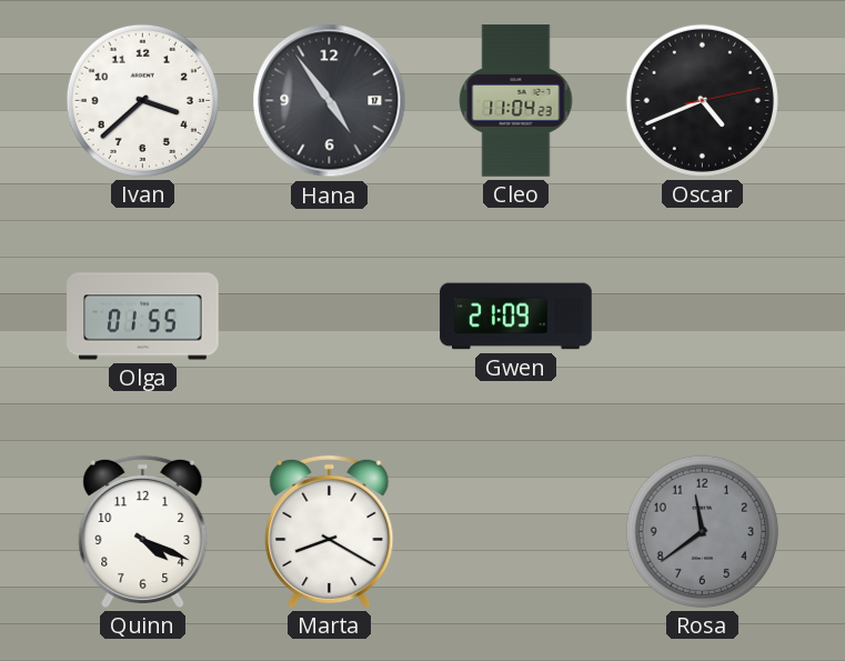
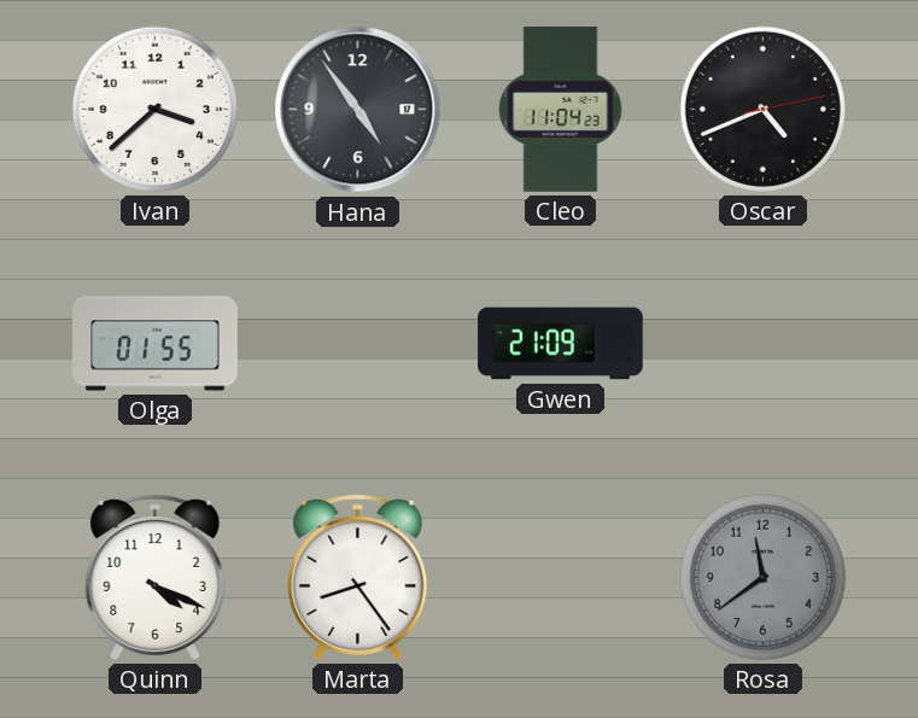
Marta: 8:20 -> 8:24
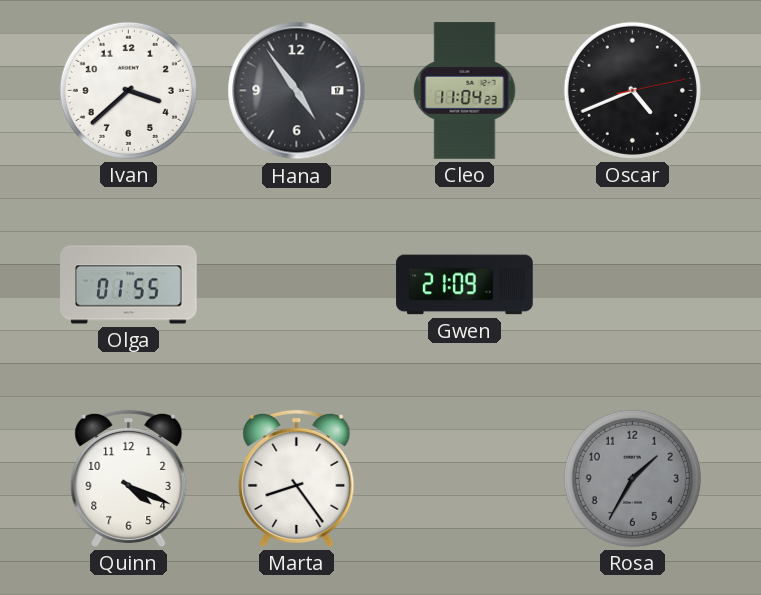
Rosa: 11:39 -> 1:35
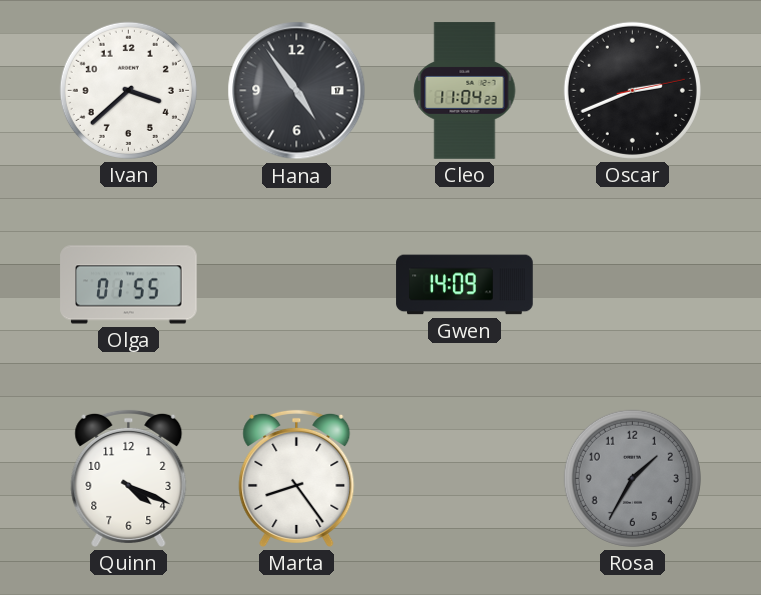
Oscar: 4:41 -> 2:41
Gwen: 21:09 -> 14:09
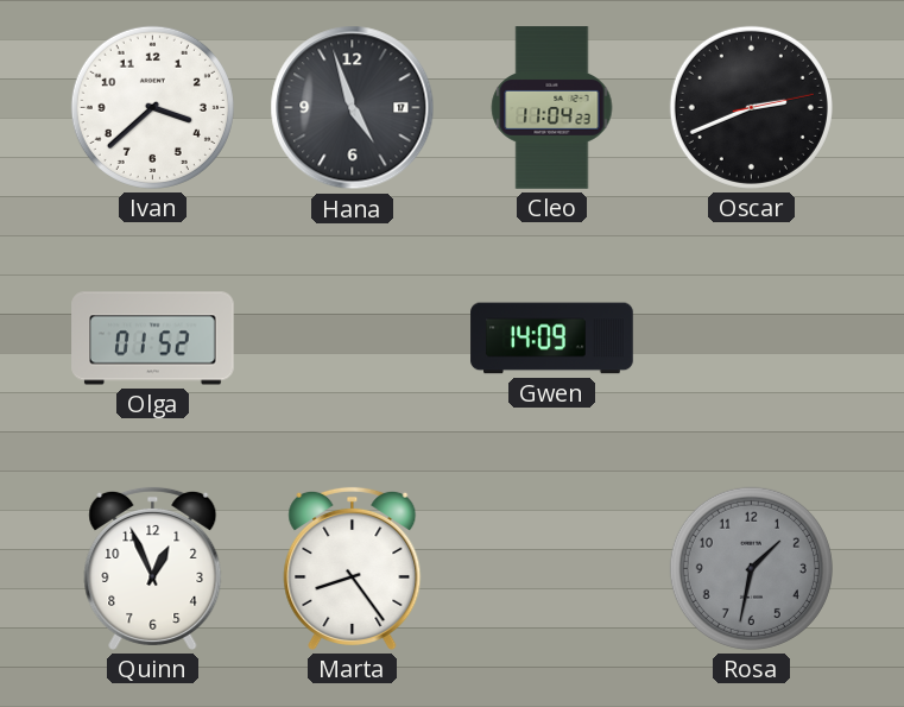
Hana: 4:54 -> 4:57
Olga: 01:55 -> 01:52
Quinn: 4:19 -> 12:56
Rosa: 1:35 -> 1:32
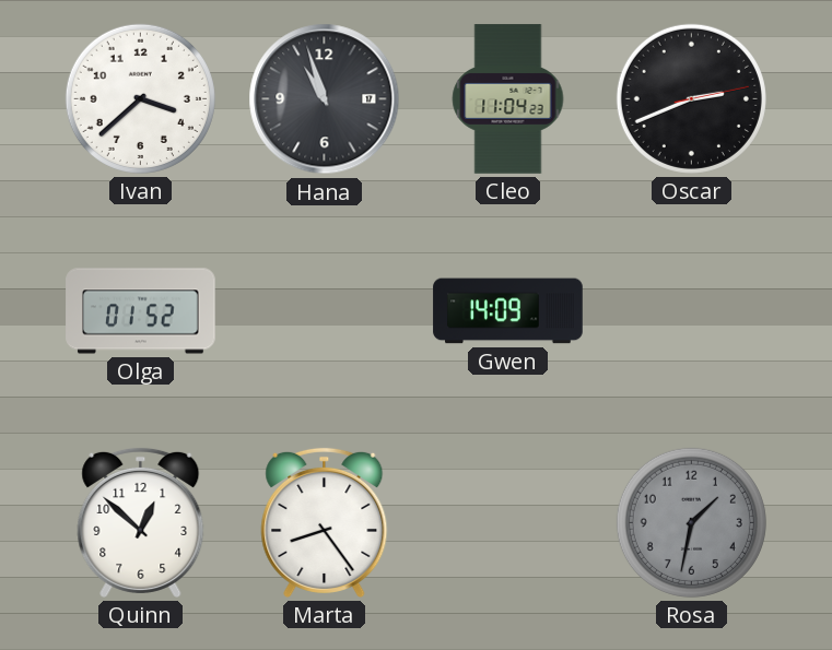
Hana: 4:57 -> 10:57
Quinn: 12:56 -> 12:52
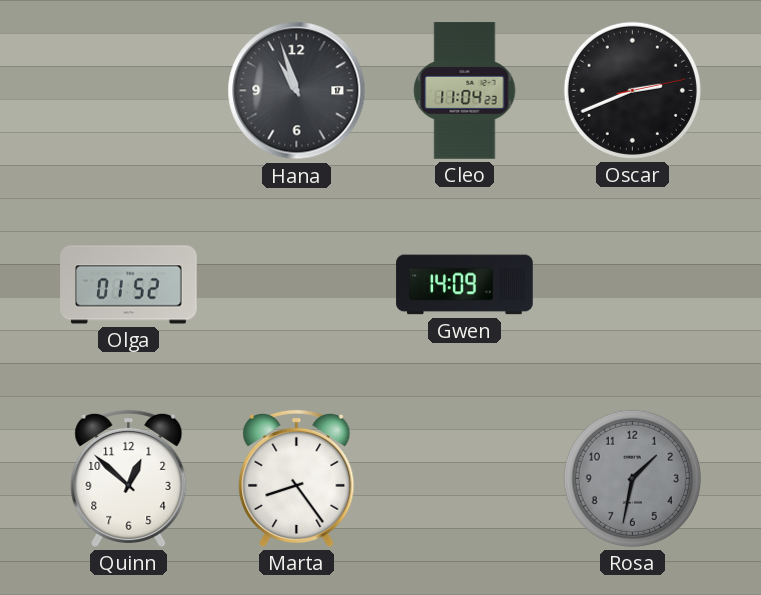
Ivan: 3:38 -> none
